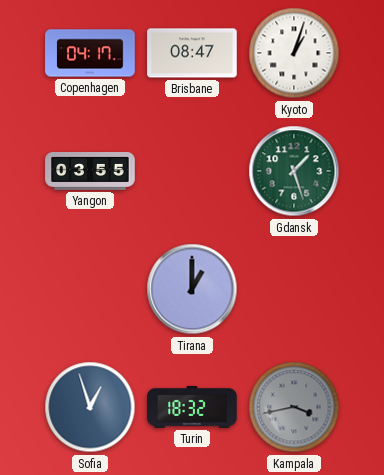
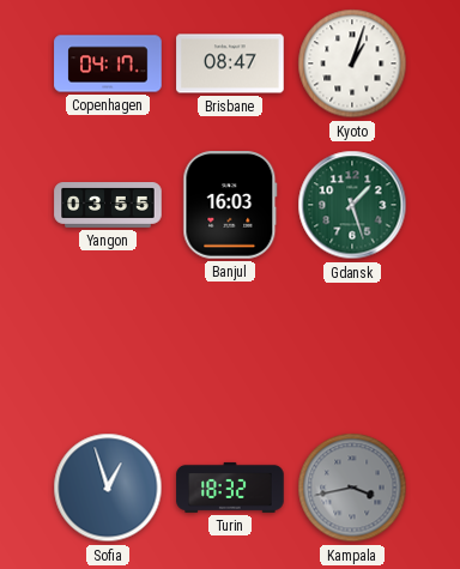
Banjul: none -> 16:03
Tirana: 1:00 -> none
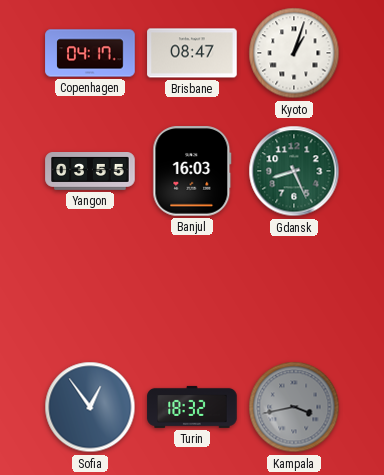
Gdansk: 1:27 -> 8:26
Sofia: 12:57 -> 12:54
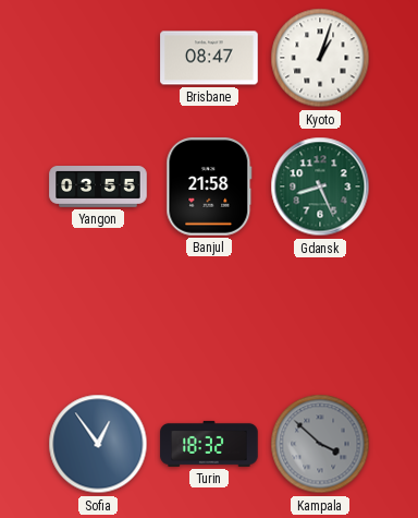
Copenhagen: 04:17 -> none
Banjul: 16:03 -> 21:58
Kampala: 3:43 -> 3:52
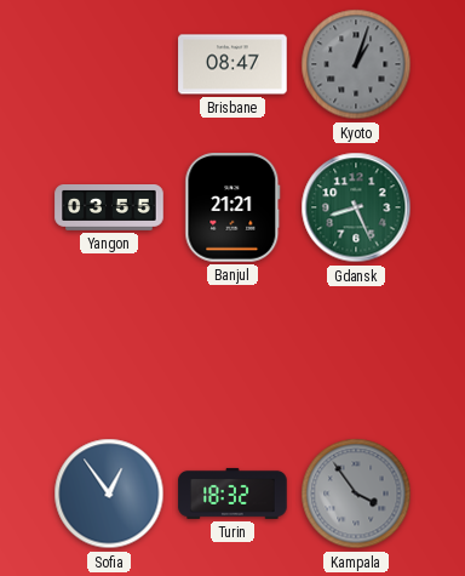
Kyoto dial: white -> grey
Banjul: 21:58 -> 21:21
Kampala: 3:52 -> 3:54
